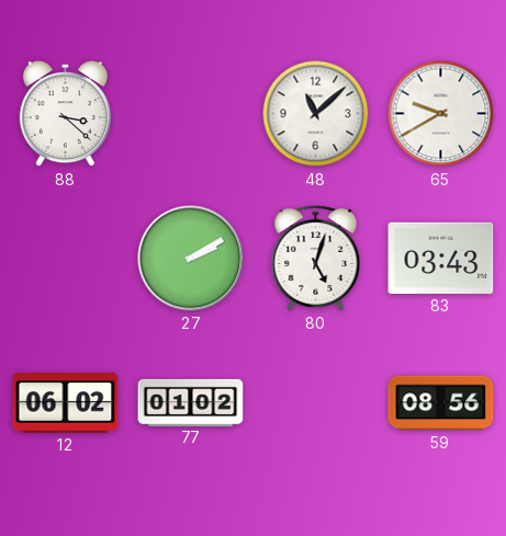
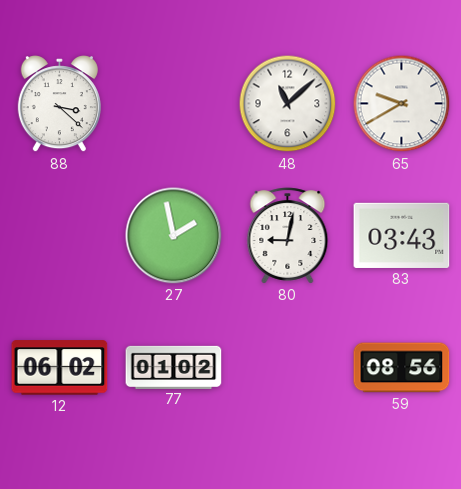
27: 2:10 -> 1:58
80: 5:03 -> 9:02
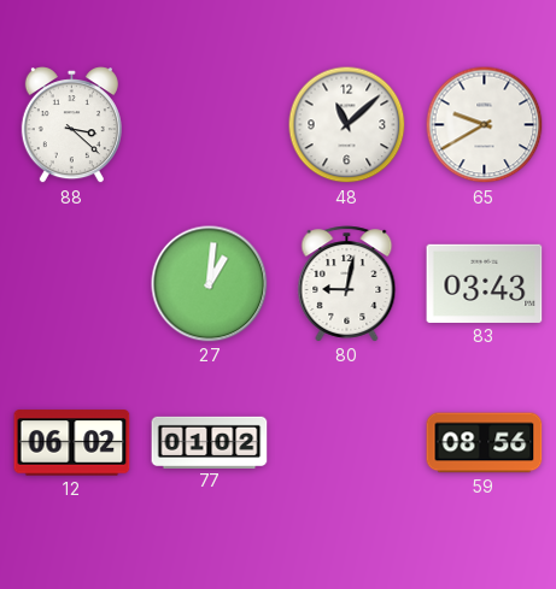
27: 1:58 -> 1:01
